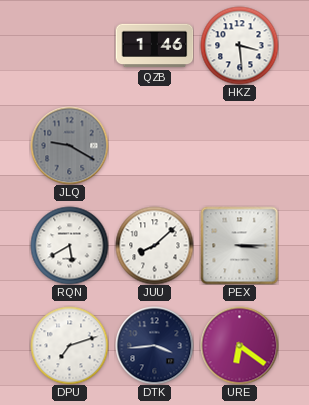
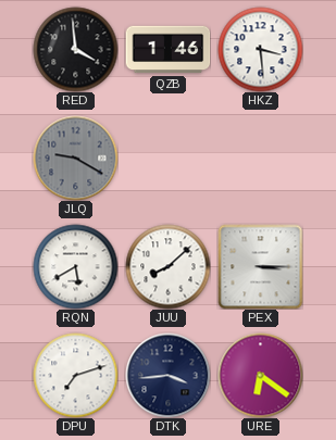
RED: none -> 3:59
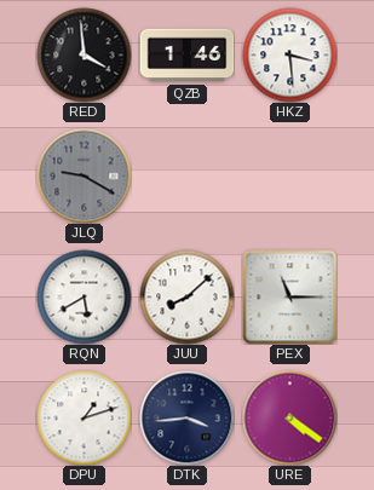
PEX: 3:15 -> 11:15
DPU: 7:12 -> 1:12
URE: 6:21 -> 4:21
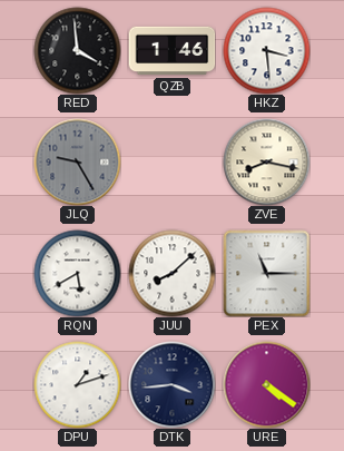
JLQ: 9:20 -> 9:25
ZVE: none -> 8:17
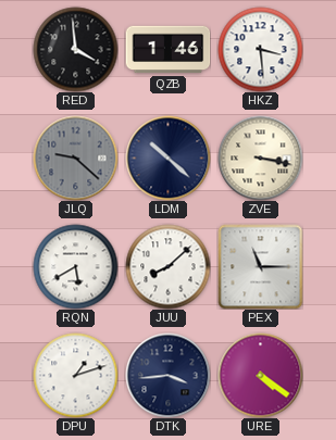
JLQ: 9:25 -> 9:22
LDM: none -> 10:22
ZVE: 8:17 -> 3:17
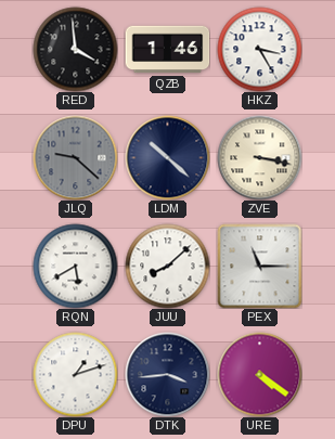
HKZ: 3:29 -> 3:25
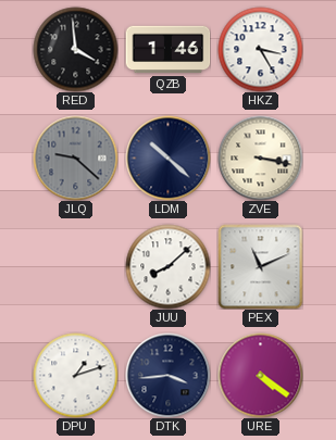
RQN: 5:40 -> none
PEX: 11:15 -> 11:11
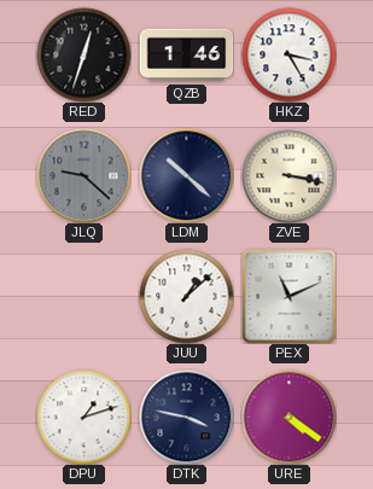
RED: 3:59 -> 12:33
JUU: 8:08 -> 1:08
DTK: 3:44 -> 3:47
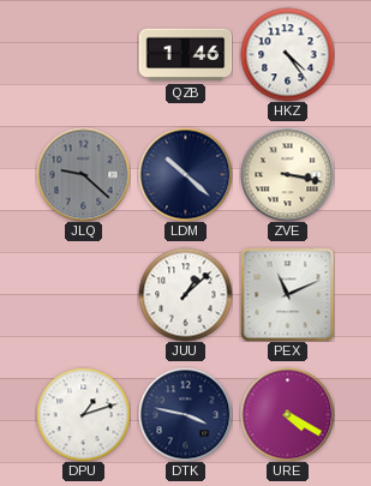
RED: 12:33 -> none
HKZ: 3:25 -> 4:24
URE: 4:21 -> 4:20
